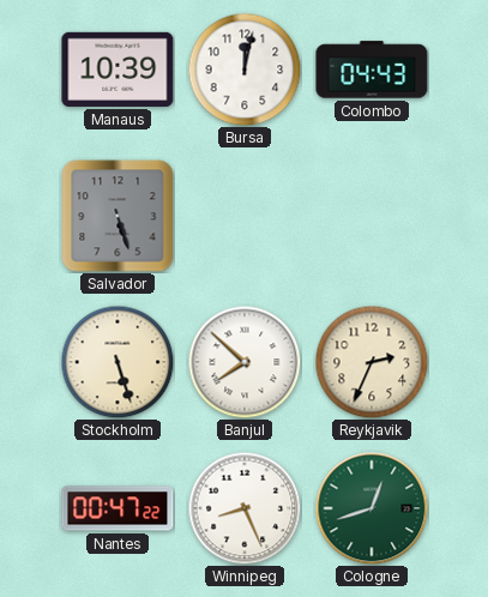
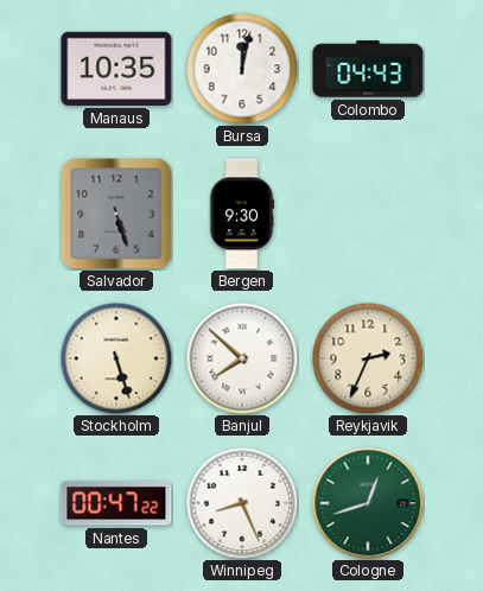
Manaus: 10:39 -> 10:35
Bergen: none -> 9:30
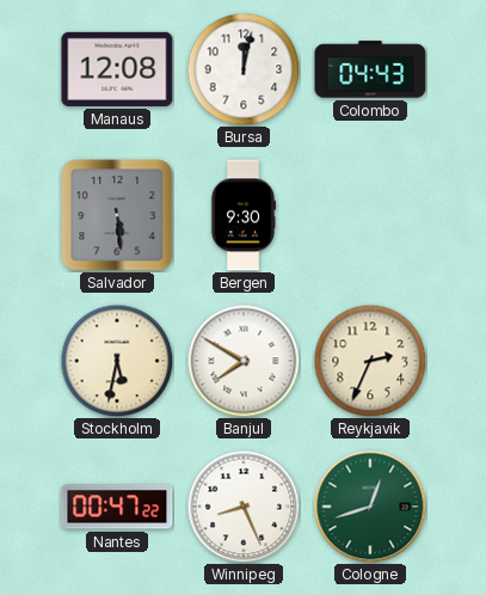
Manaus: 10:35 -> 12:08
Salvador: 5:27 -> 5:29
Stockholm: 5:27 -> 5:32
Banjul: 7:52 -> 7:50
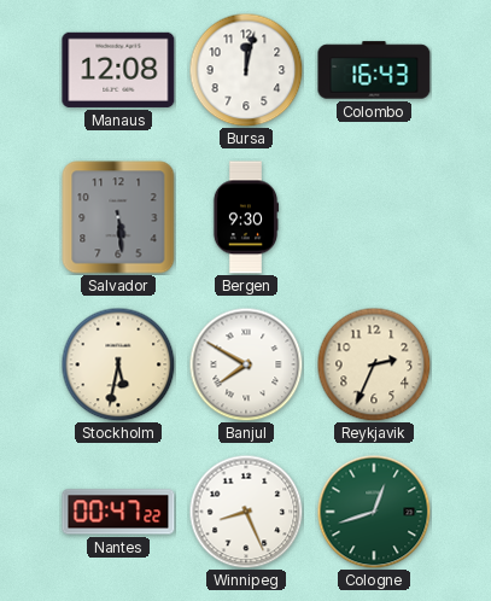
Colombo: 04:43 -> 16:43
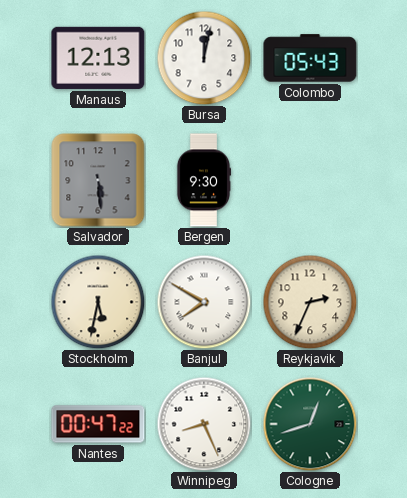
Manaus: 12:08 -> 12:13
Colombo: 16:43 -> 05:43
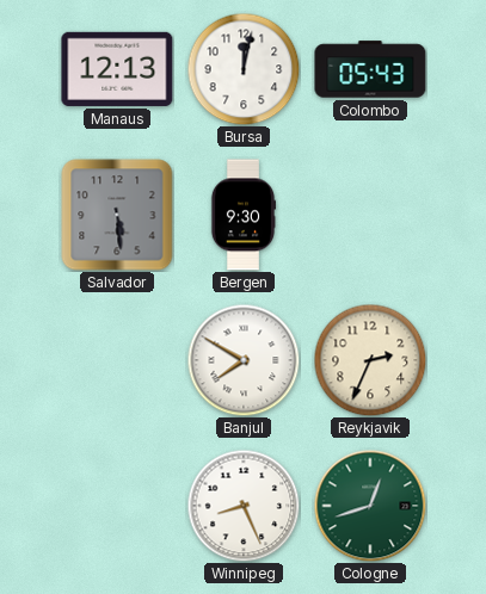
Stockholm: 5:32 -> none
Nantes: 00:47 -> none
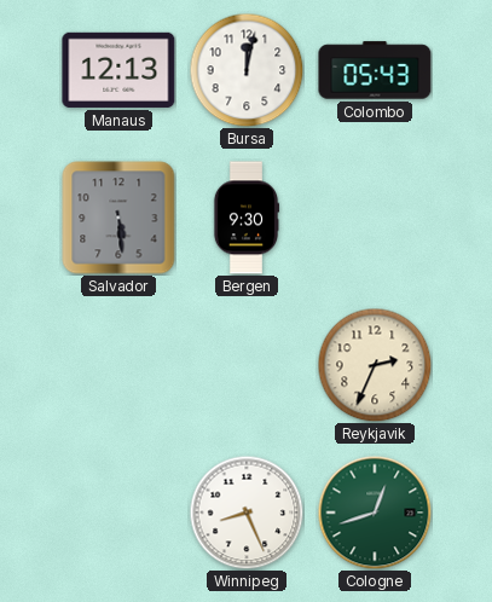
Banjul: 7:50 -> none
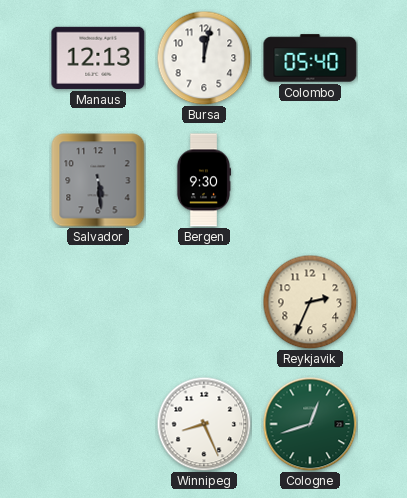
Colombo: 05:43 -> 05:40
